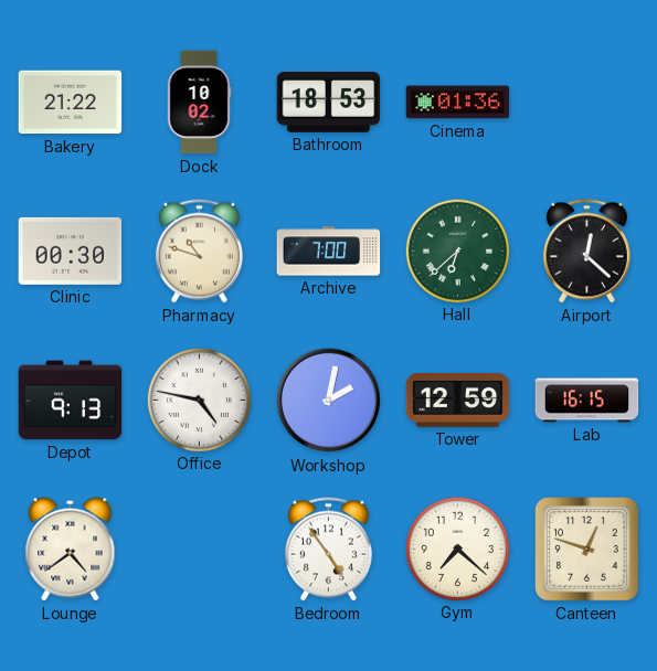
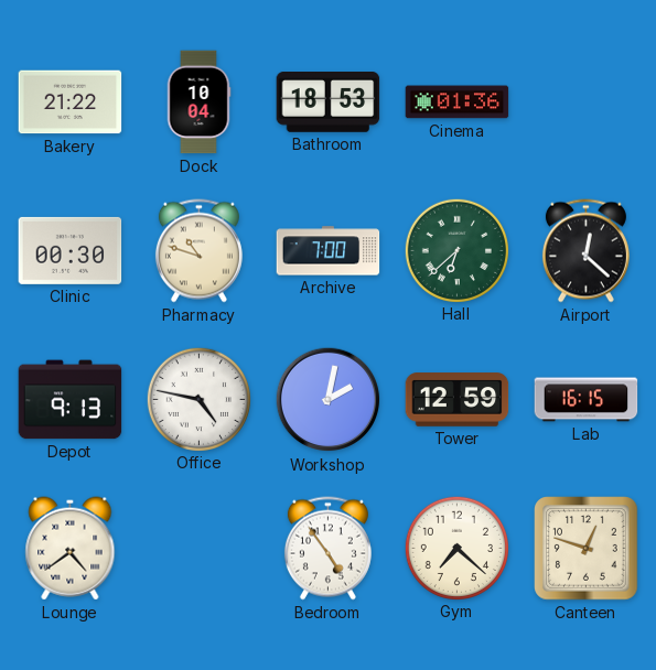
Dock: 10:02 -> 10:04
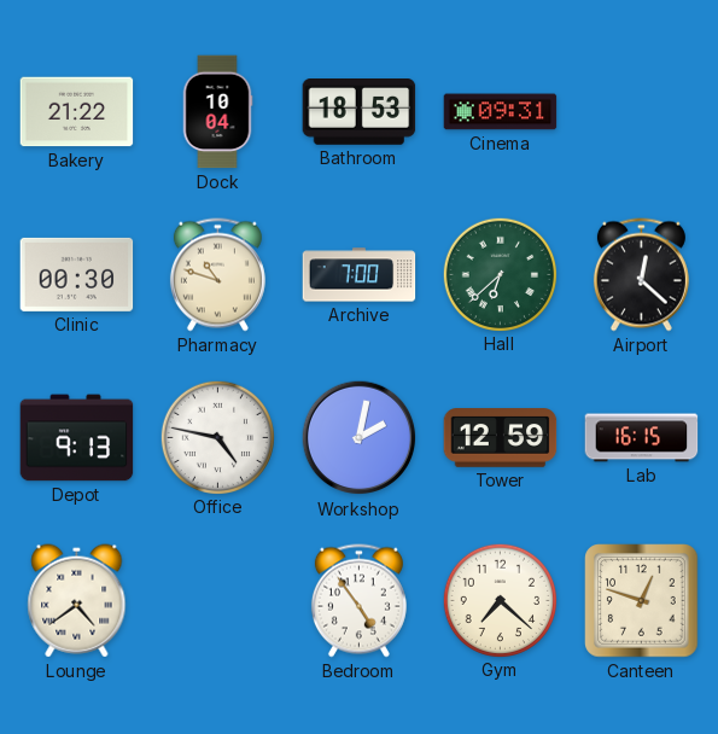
Cinema: 01:36 -> 09:31
